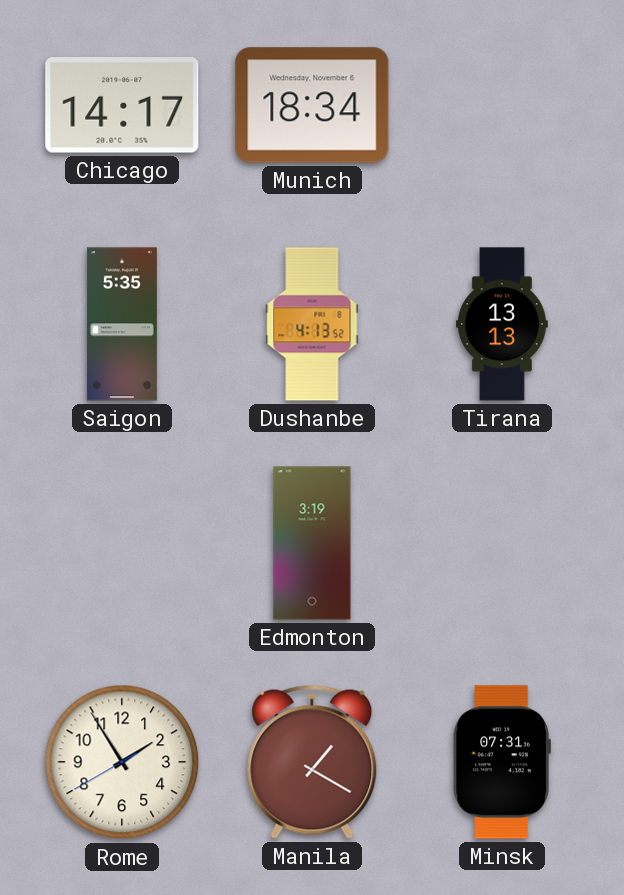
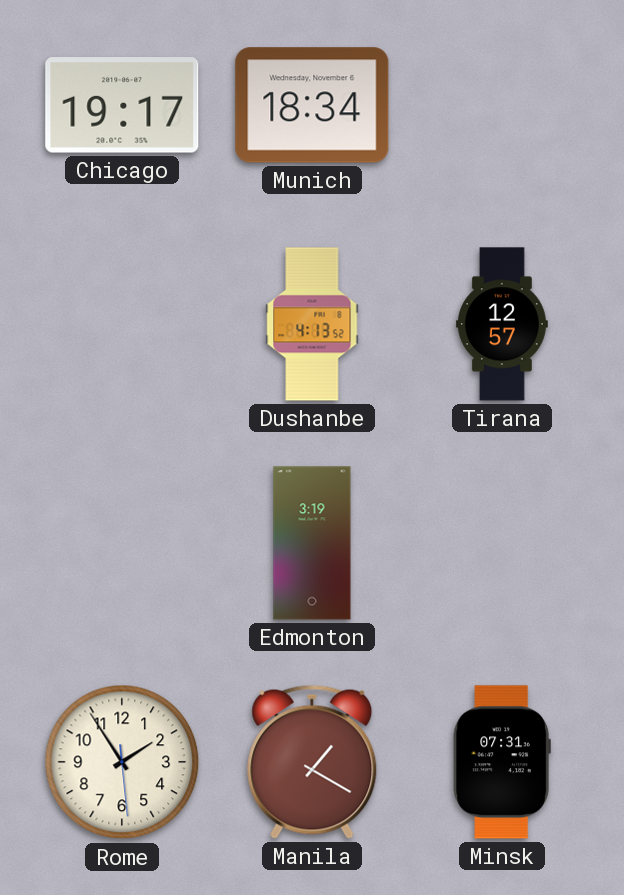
Chicago: 14:17 -> 19:17
Saigon: 5:35 -> none
Tirana: 13:13 -> 12:57
Rome: 1:54:40 -> 1:54:29
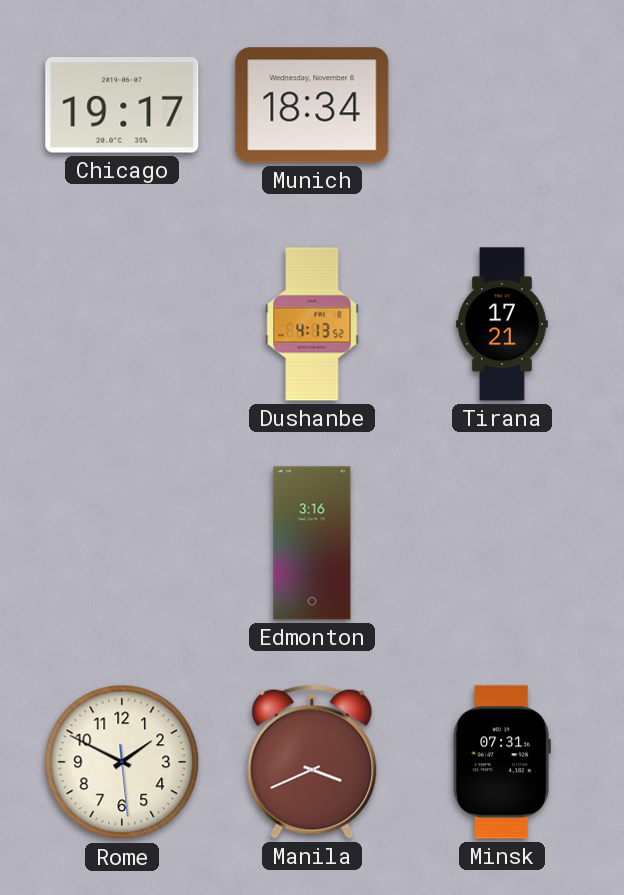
Tirana: 12:57 -> 17:21
Edmonton: 3:19 -> 3:16
Rome: 1:54 -> 1:49
Manila: 1:20 -> 3:41
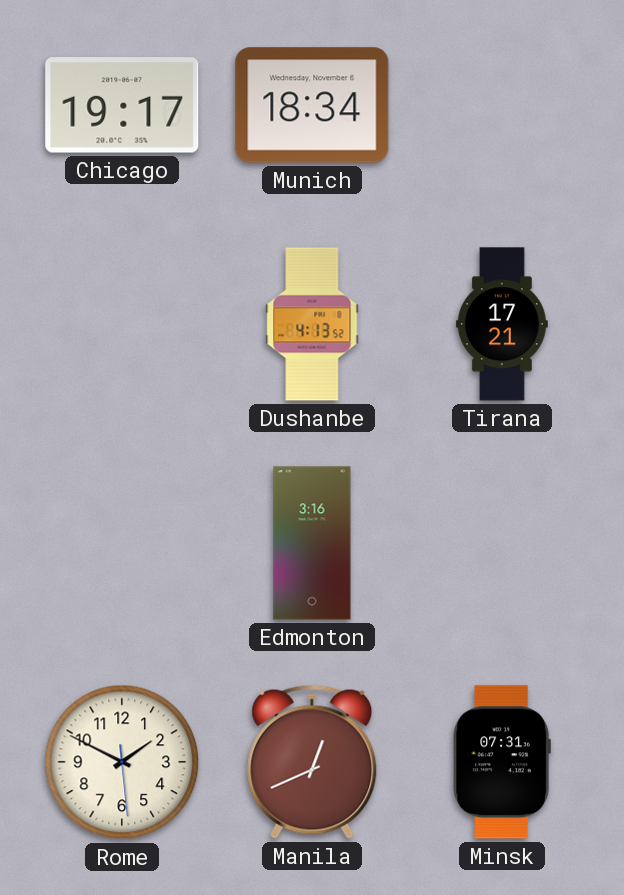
Manila: 3:41 -> 12:41
